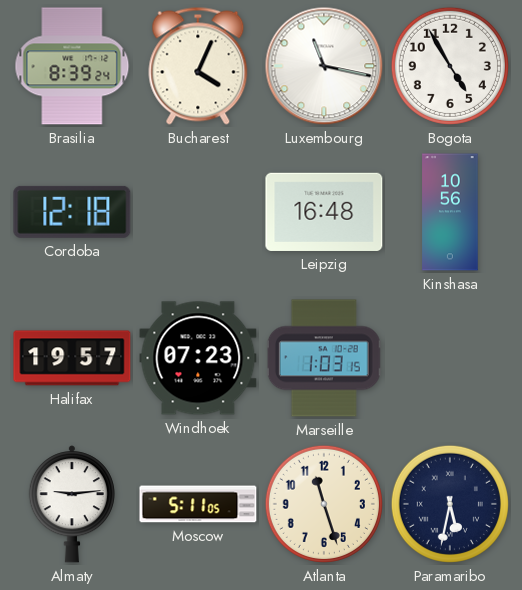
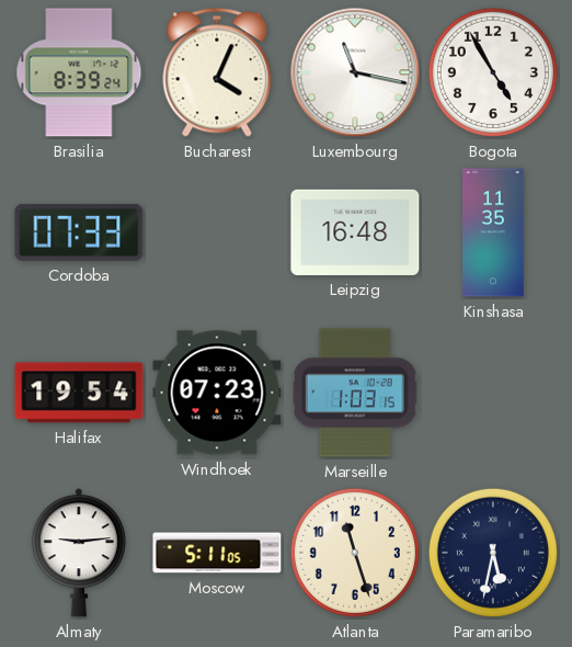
Cordoba: 12:18 -> 07:33
Kinshasa: 10:56 -> 11:35
Halifax: 19:57 -> 19:54
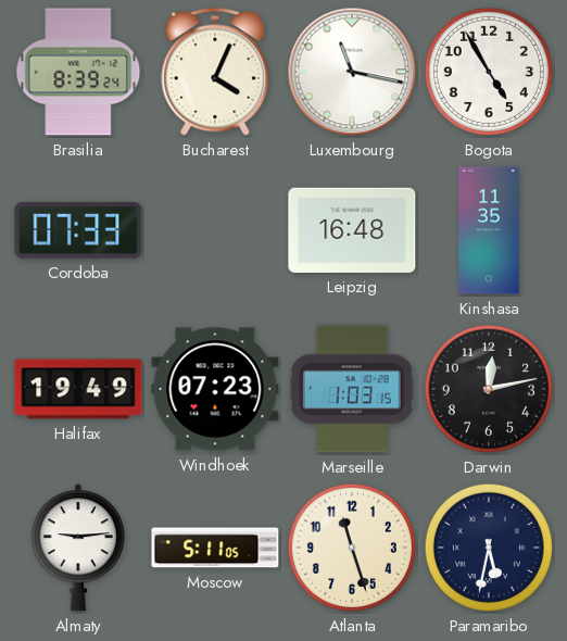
Halifax: 19:54 -> 19:49
Darwin: none -> 12:13
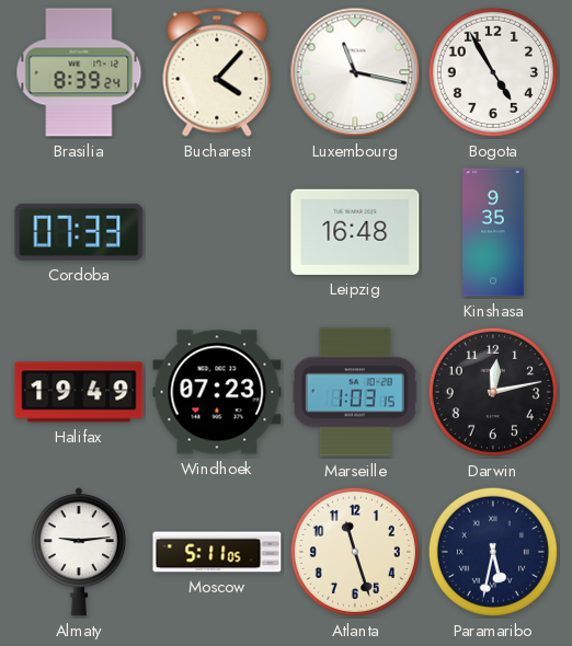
Bucharest: 4:04 -> 4:07
Kinshasa: 11:35 -> 9:35
